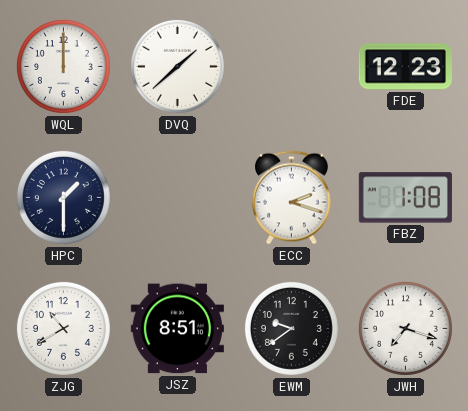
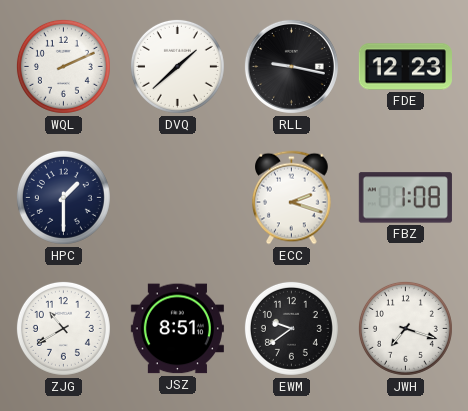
WQL: 12:00 -> 2:11
RLL: none -> 9:17
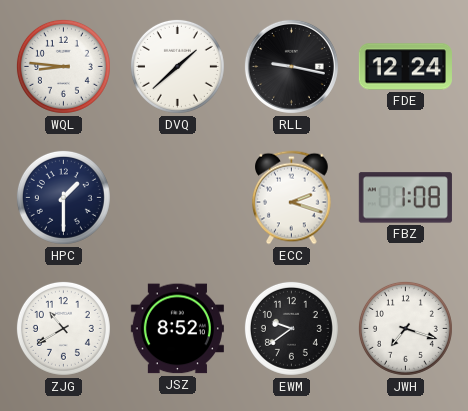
WQL: 2:11 -> 8:46
FDE: 12:23 -> 12:24
JSZ: 8:51 -> 8:52
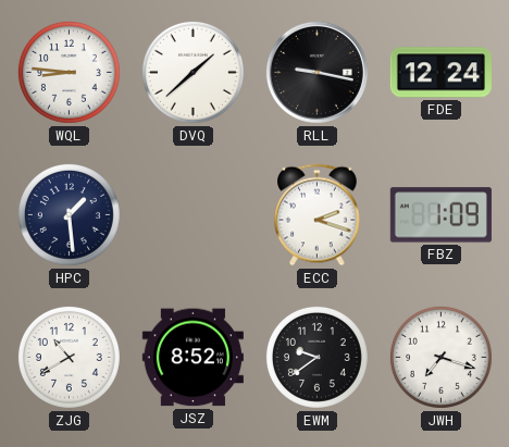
HPC: 1:30 -> 1:29
FBZ: 1:08 -> 1:09
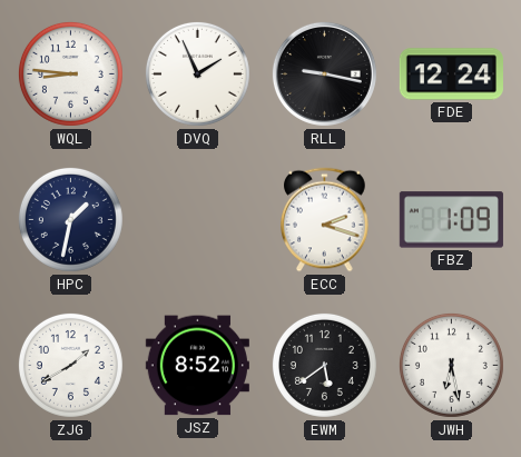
DVQ: 1:38 -> 1:56
HPC: 1:29 -> 1:32
ZJG: 10:40 -> 1:40
EWM: 9:39 -> 5:39
JWH: 7:18 -> 6:28
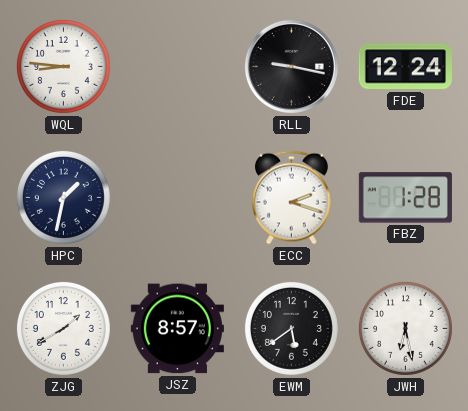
DVQ: 1:56 -> none
FBZ: 1:09 -> 1:28
JSZ: 8:52 -> 8:57
